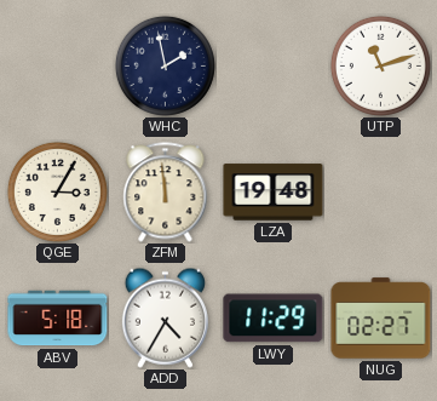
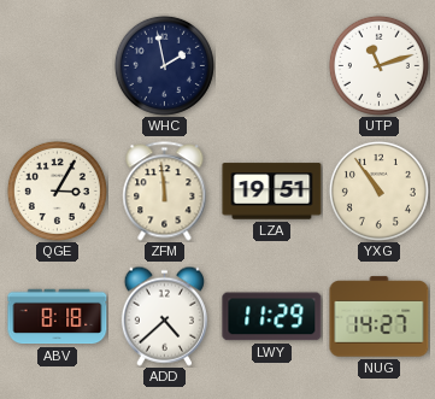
LZA: 19:48 -> 19:51
YXG: none -> 10:54
ABV: 5:18 -> 8:18
ADD: 4:35 -> 4:38
NUG: 02:27 -> 14:27
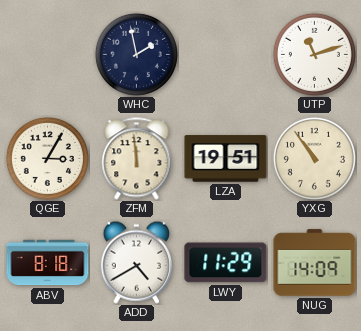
ADD: 4:38 -> 4:40
NUG: 14:27 -> 14:09
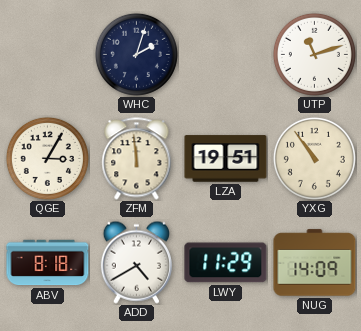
WHC: 1:58 -> 2:03
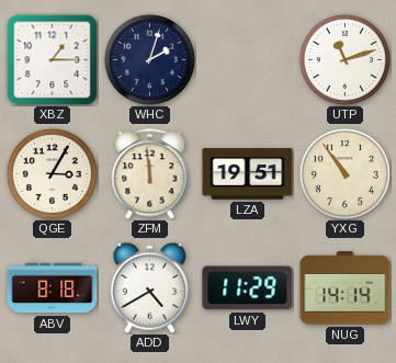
XBZ: none -> 1:15
NUG: 14:09 -> 14:14
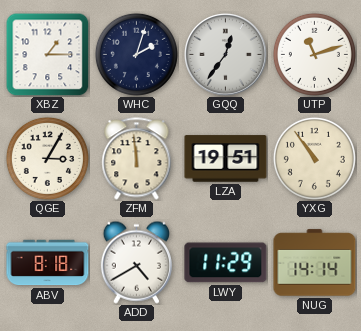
GQQ: none -> 12:36
